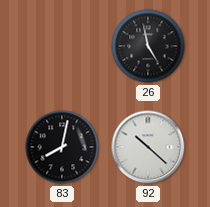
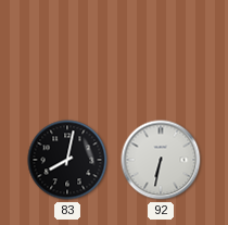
26: 4:58 -> none
92: 10:22 -> 6:32
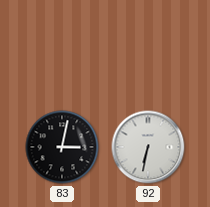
83: 8:02 -> 3:02
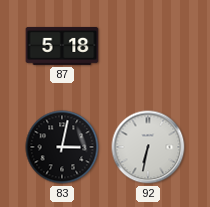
87: none -> 5:18
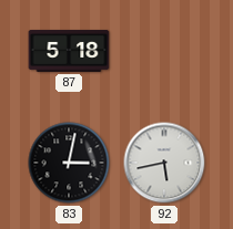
92: 6:32 -> 5:43
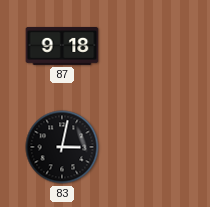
87: 5:18 -> 9:18
92: 5:43 -> none
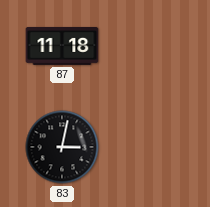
87: 9:18 -> 11:18
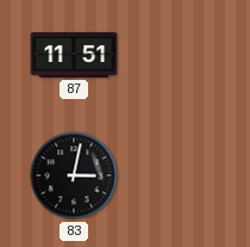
87: 11:18 -> 11:51
